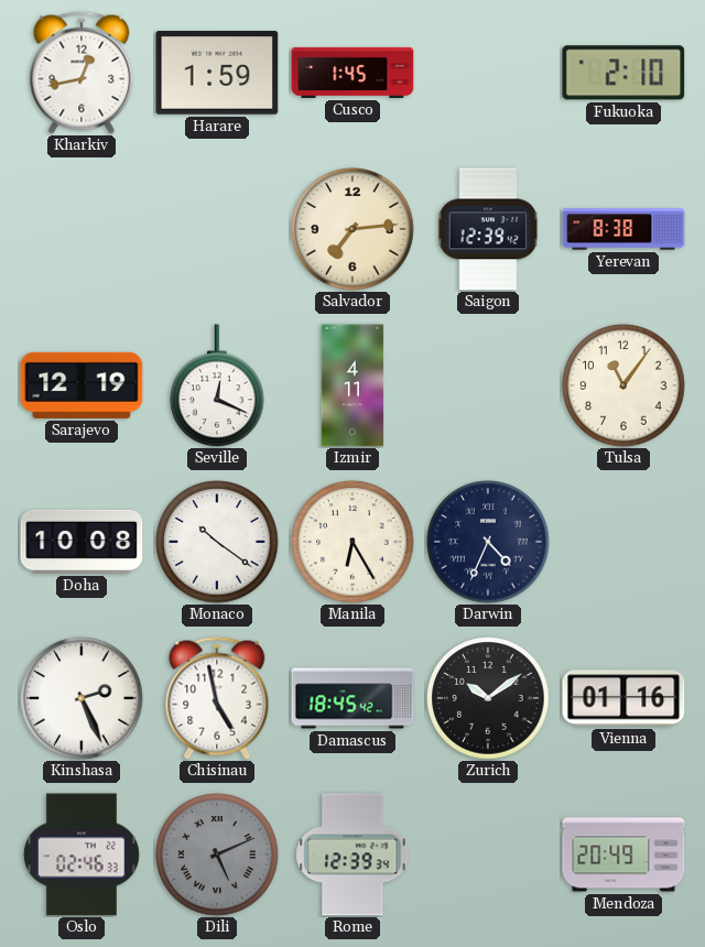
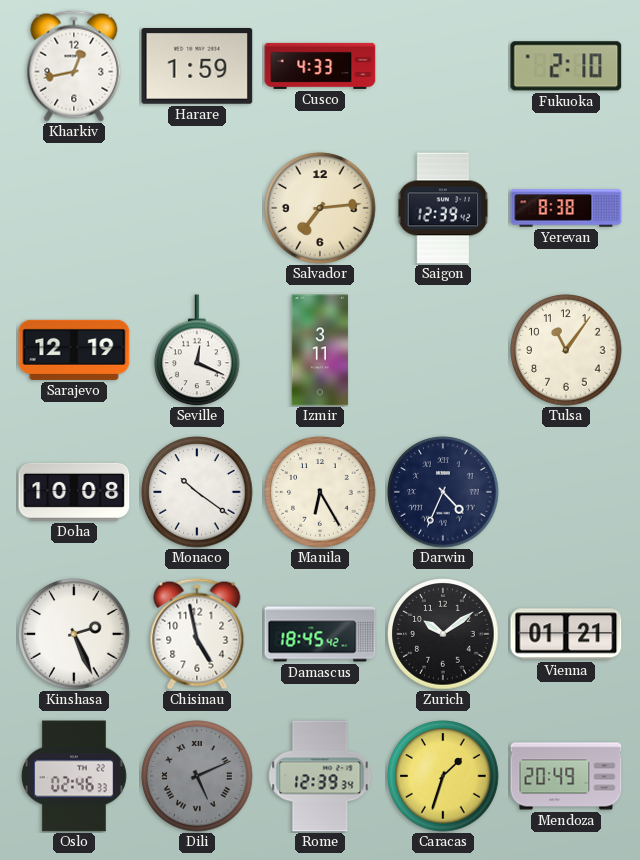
Cusco: 1:45 -> 4:33
Izmir: 4:11 -> 3:11
Vienna: 01:16 -> 01:21
Caracas: none -> 1:33
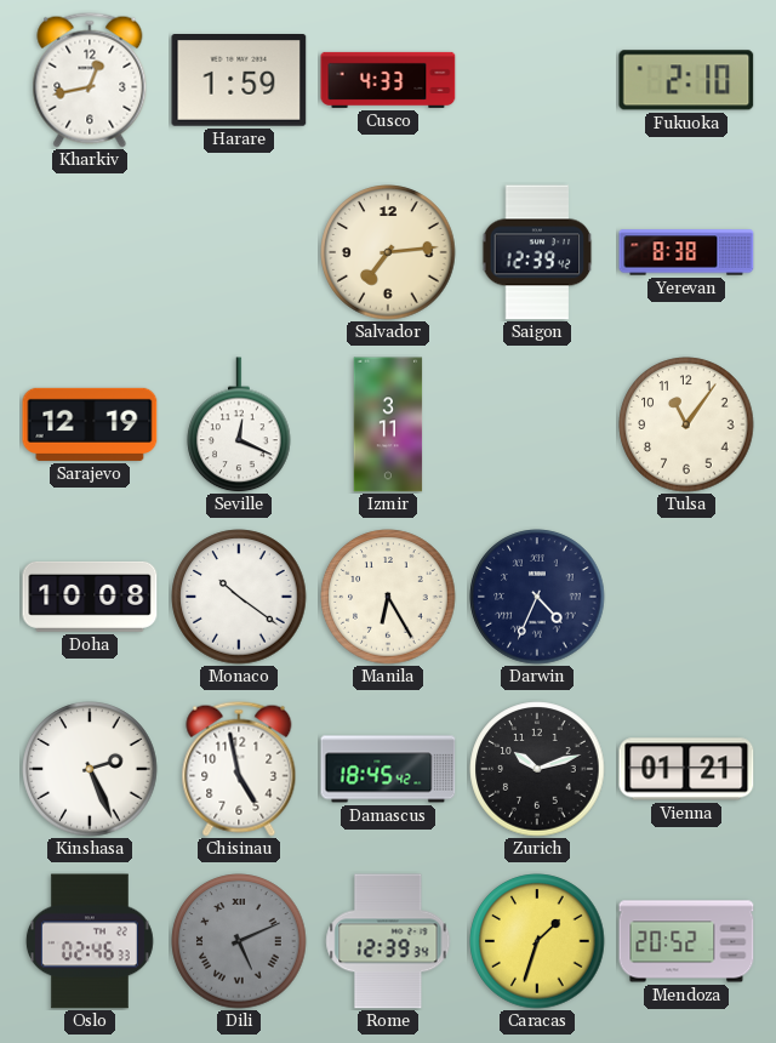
Zurich: 10:09 -> 10:12
Mendoza: 20:49 -> 20:52
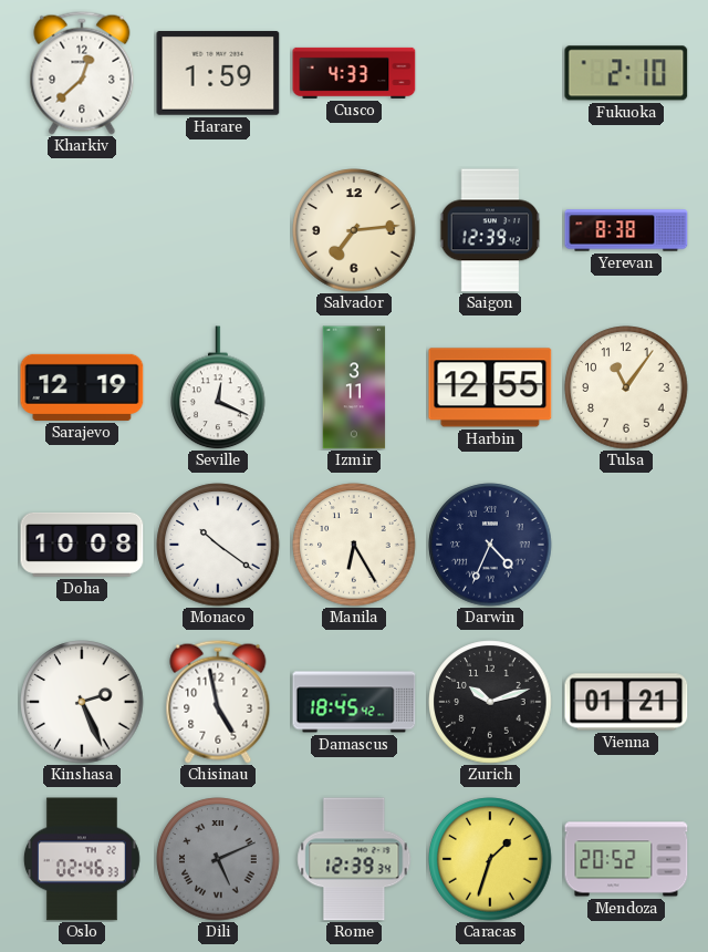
Kharkiv: 12:43 -> 12:38
Harbin: none -> 12:55
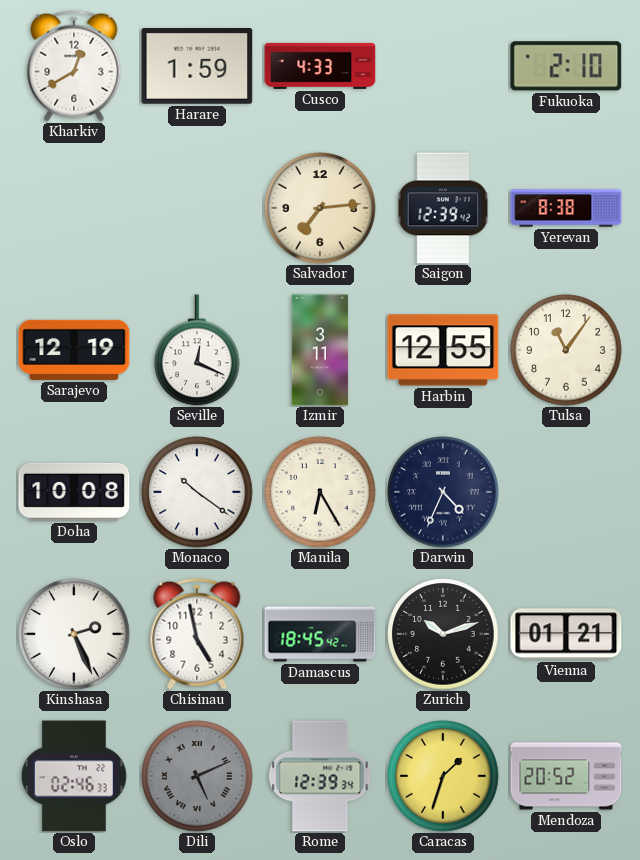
Kharkiv: 12:38 -> 12:40
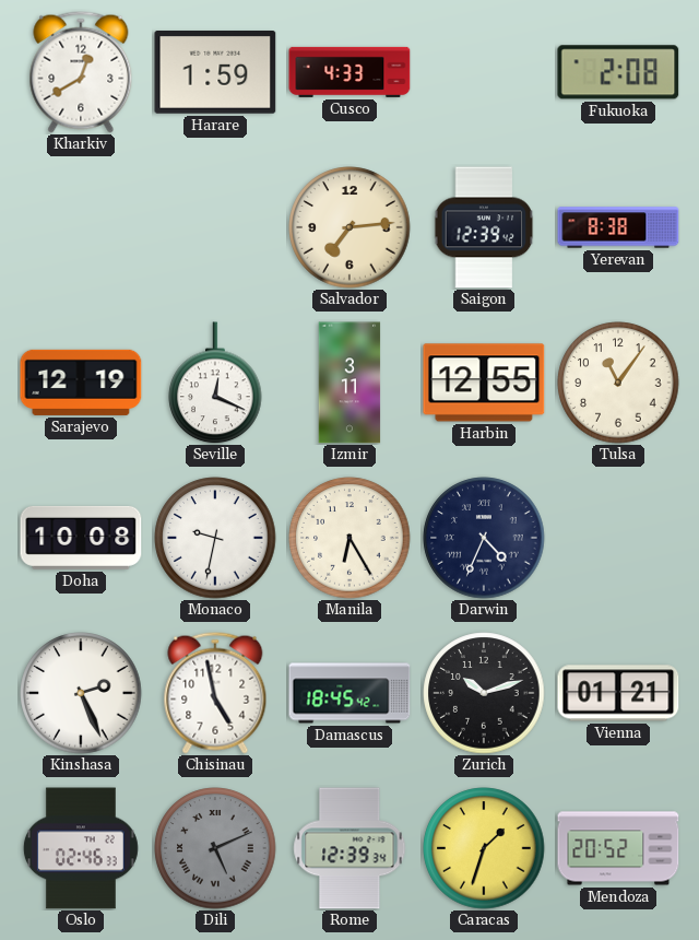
Fukuoka: 2:10 -> 2:08
Monaco: 10:21 -> 9:32
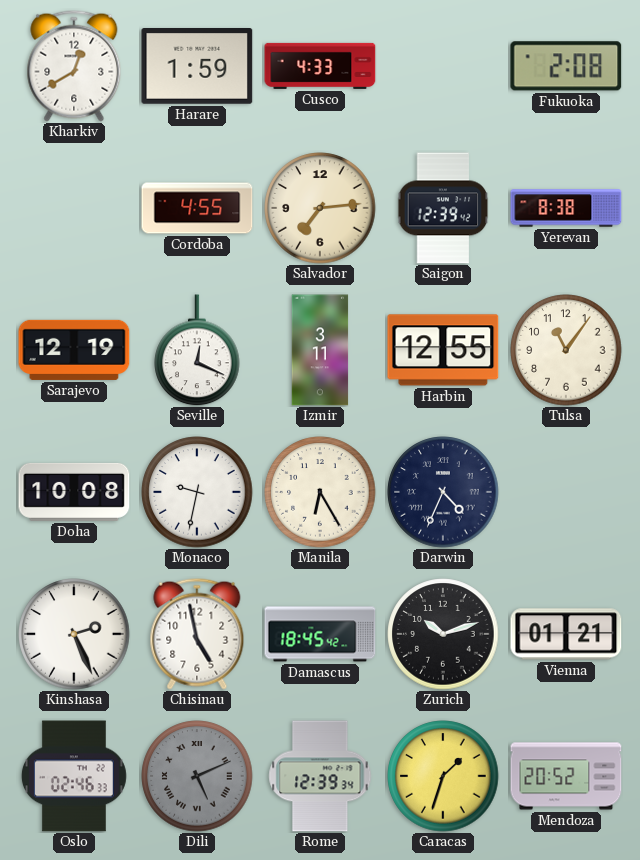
Cordoba: none -> 4:55
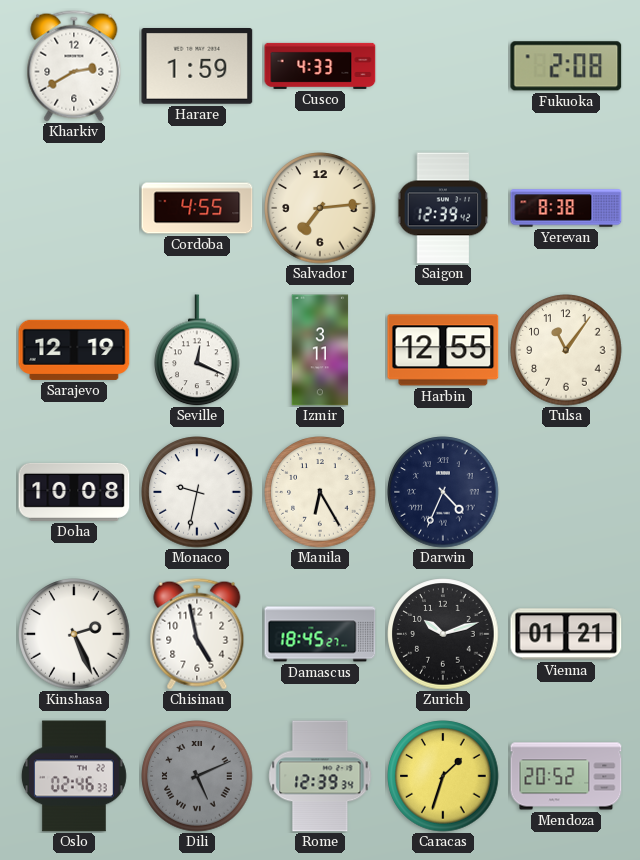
Kharkiv: 12:40 -> 2:40
Damascus: 18:45:42 -> 18:45:27
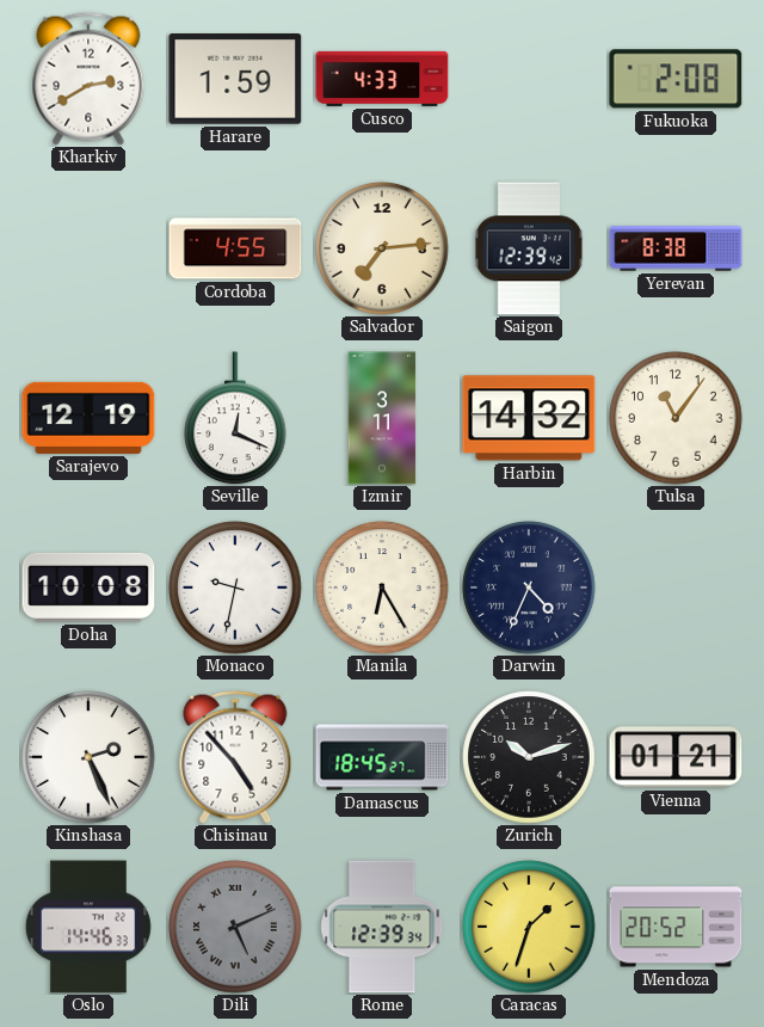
Harbin: 12:55 -> 14:32
Chisinau: 4:58 -> 4:53
Oslo: 02:46 -> 14:46
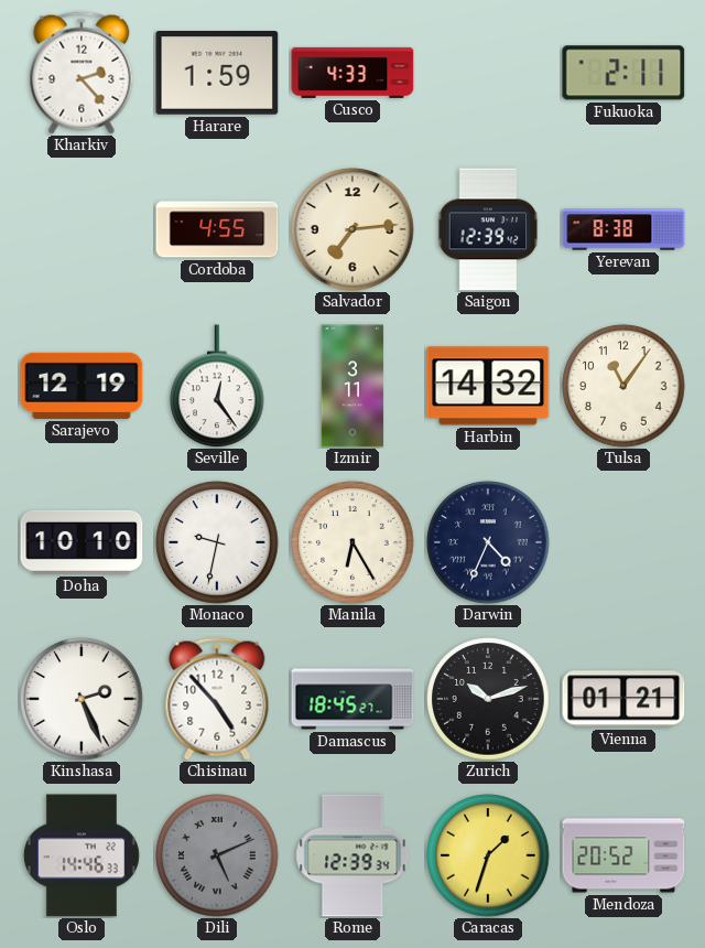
Kharkiv: 2:40 -> 2:23
Fukuoka: 2:08 -> 2:11
Seville: 12:19 -> 12:24
Doha: 10:08 -> 10:10
